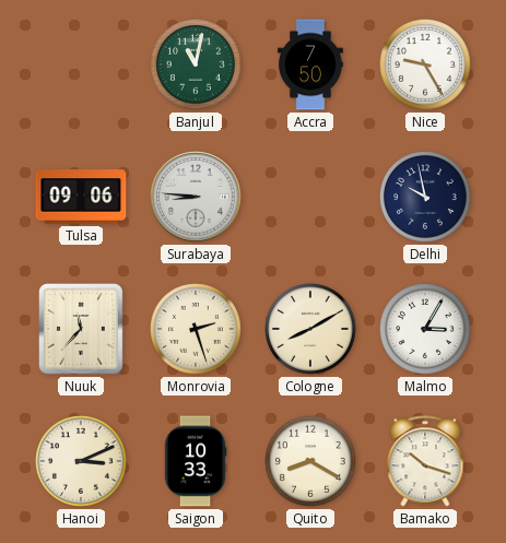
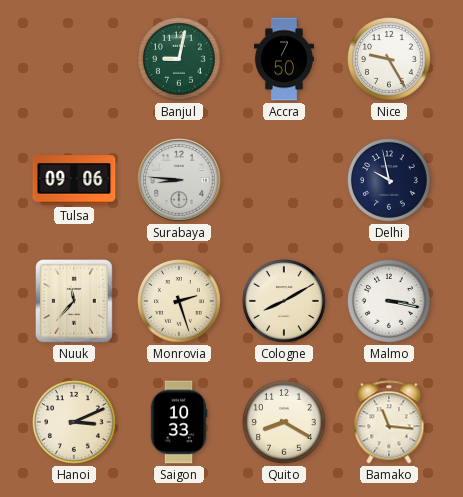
Banjul: 11:02 -> 9:02
Malmo: 3:05 -> 3:17
Bamako: 10:18 -> 11:16
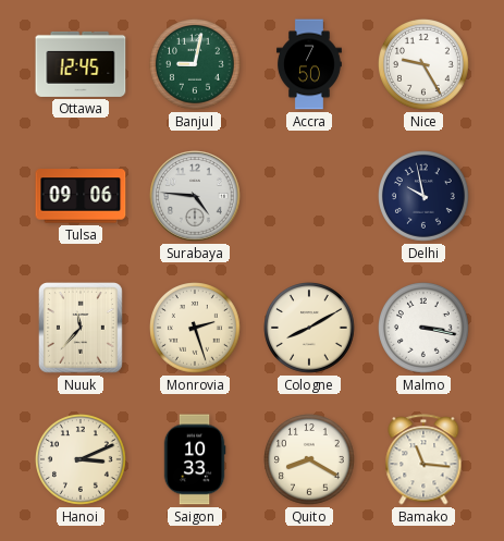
Ottawa: none -> 12:45
Surabaya: 8:46 -> 4:46
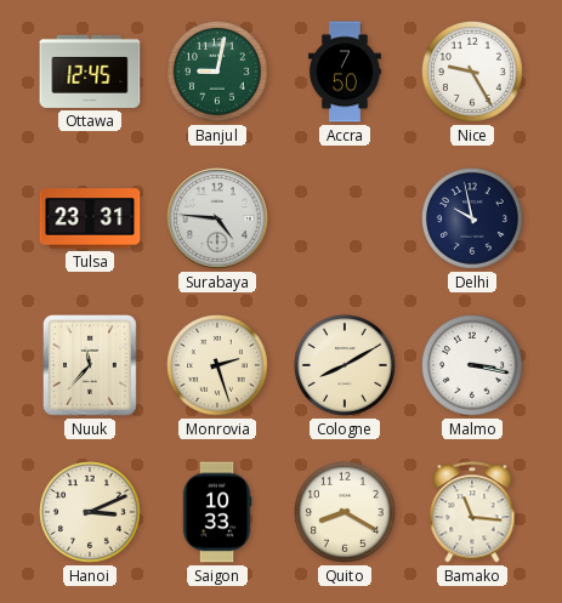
Tulsa: 09:06 -> 23:31
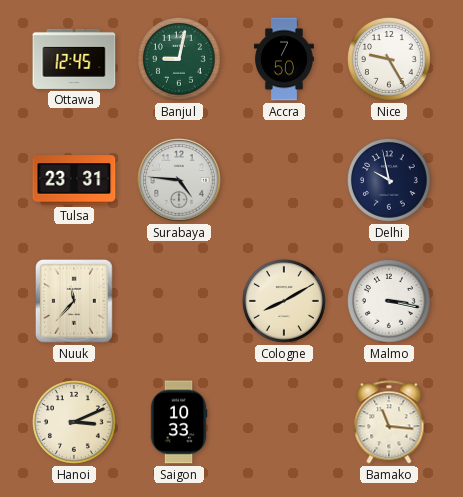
Monrovia: 2:27 -> none
Quito: 8:20 -> none
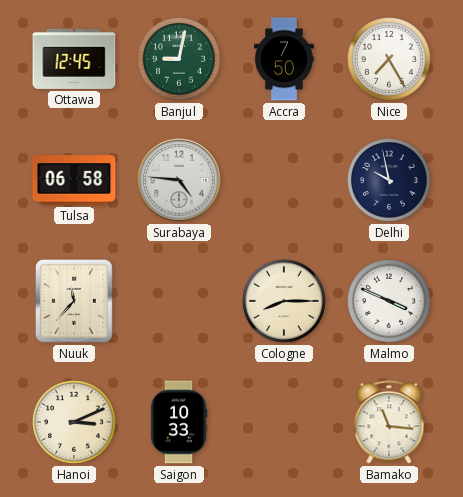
Nice: 9:25 -> 7:25
Tulsa: 23:31 -> 06:58
Cologne: 8:10 -> 8:15
Malmo: 3:17 -> 3:49
